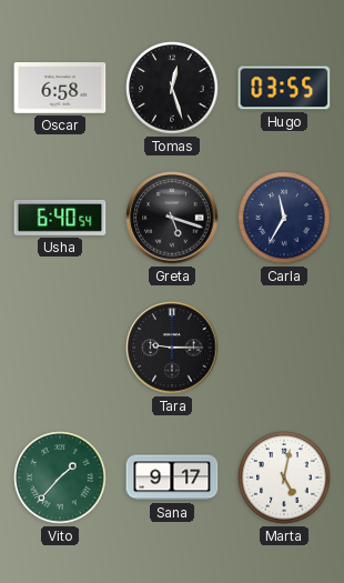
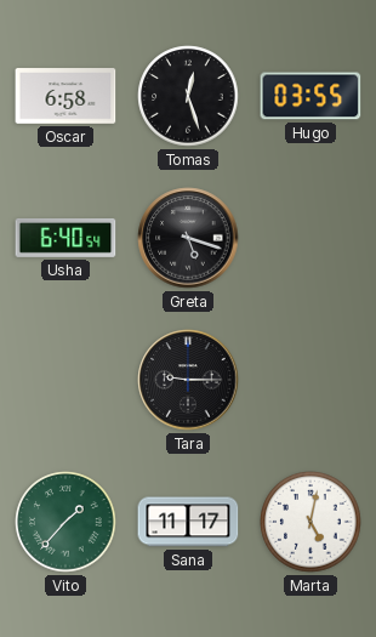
Carla: 11:35 -> none
Sana: 9:17 -> 11:17
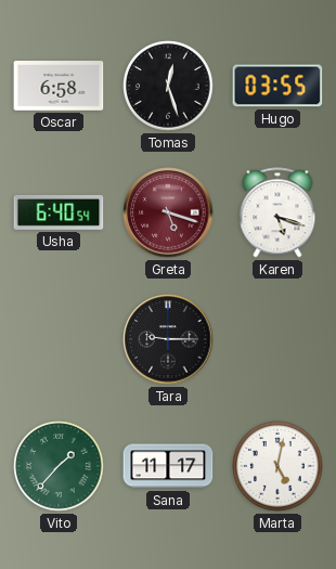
Greta dial: black -> burgundy
Karen: none -> 5:18
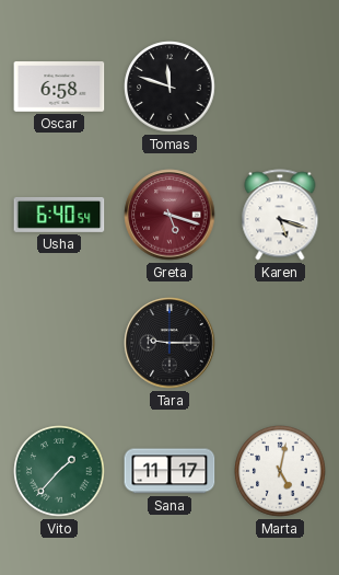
Tomas: 12:27 -> 11:48
Hugo: 03:55 -> none
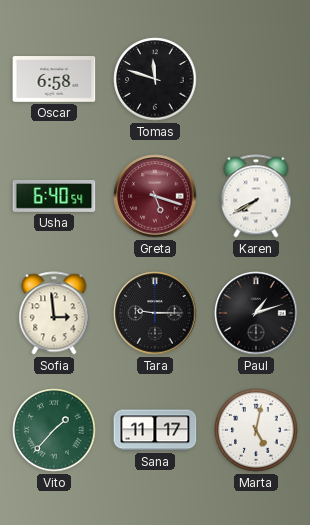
Karen: 5:18 -> 7:40
Sofia: none -> 2:59
Paul: none -> 1:12
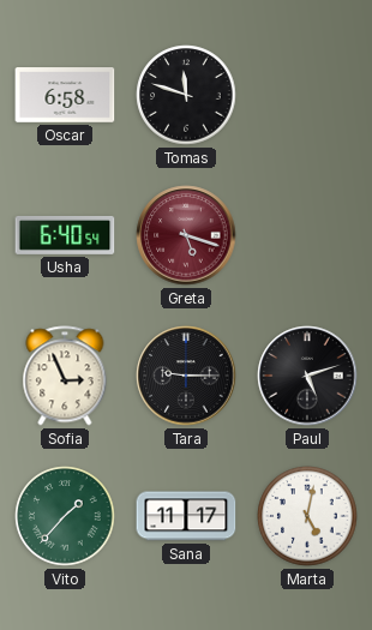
Karen: 7:40 -> none
Sofia: 2:59 -> 2:56
Paul: 1:12 -> 5:12
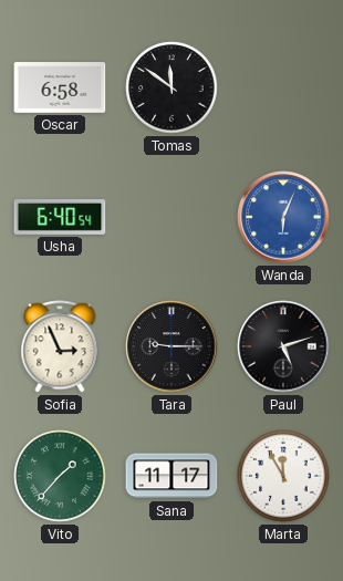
Tomas: 11:48 -> 11:51
Greta: 5:18 -> none
Wanda: none -> 6:04
Marta: 5:02 -> 11:55
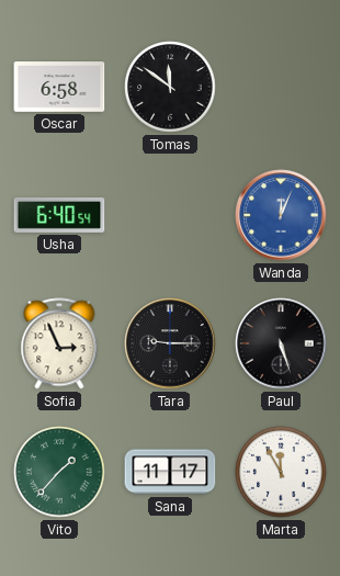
Wanda: 6:04 -> 12:04
Paul: 5:12 -> 5:27
